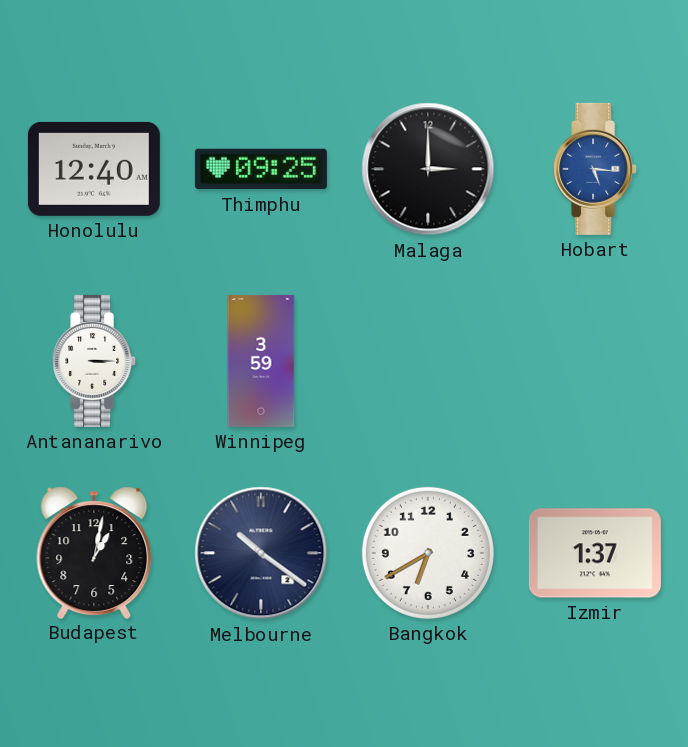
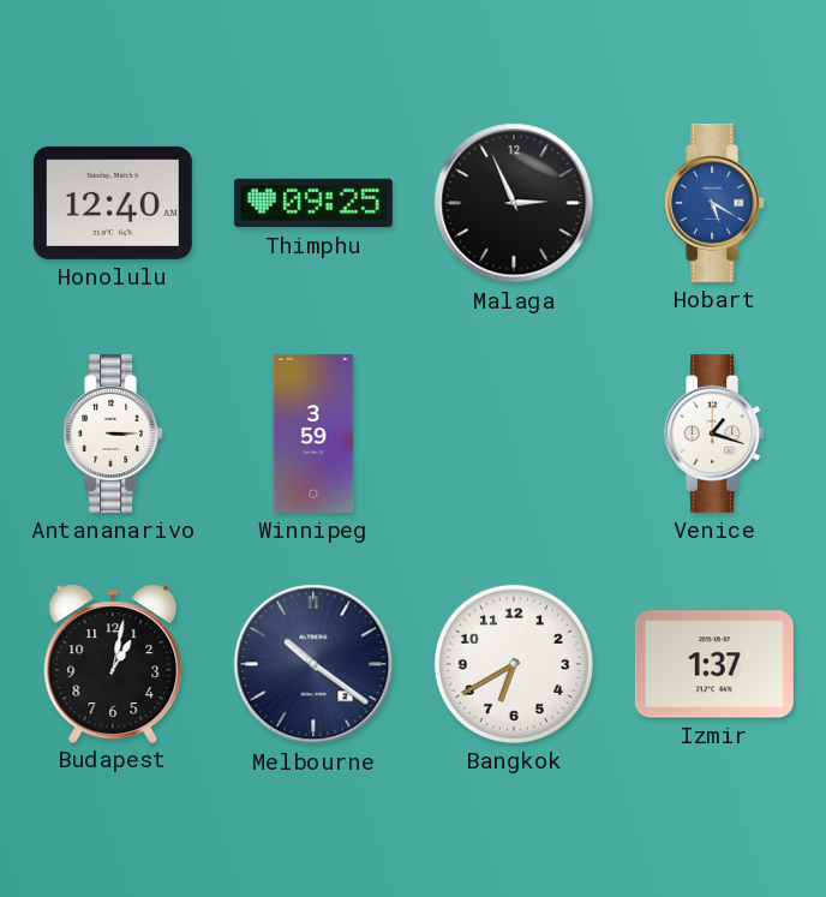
Malaga: 3:00 -> 2:56
Hobart: 5:16 -> 5:20
Venice: none -> 1:18
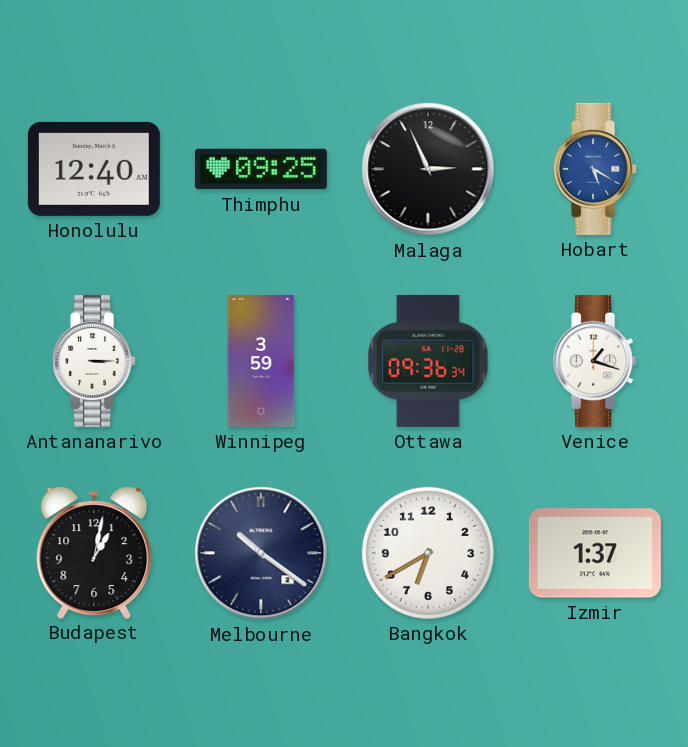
Ottawa: none -> 09:36
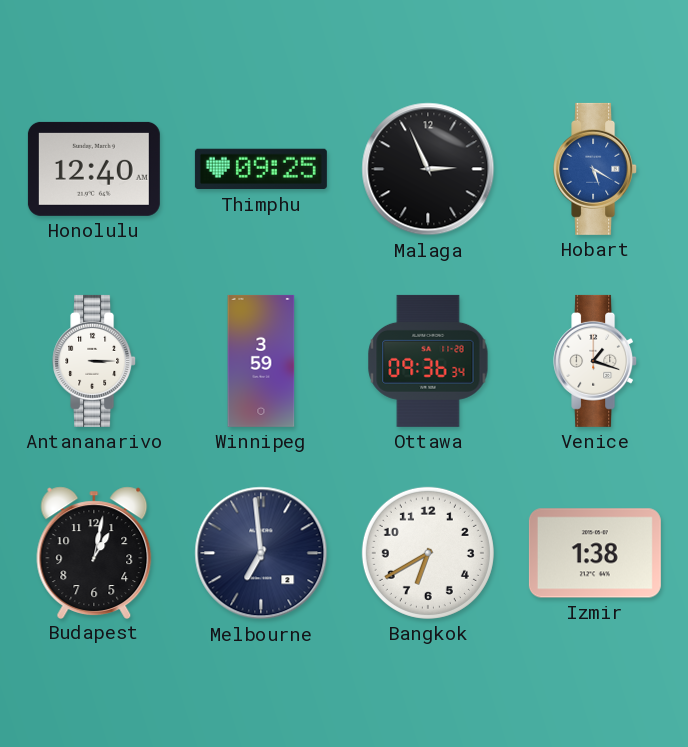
Melbourne: 10:21 -> 6:59
Izmir: 1:37 -> 1:38
